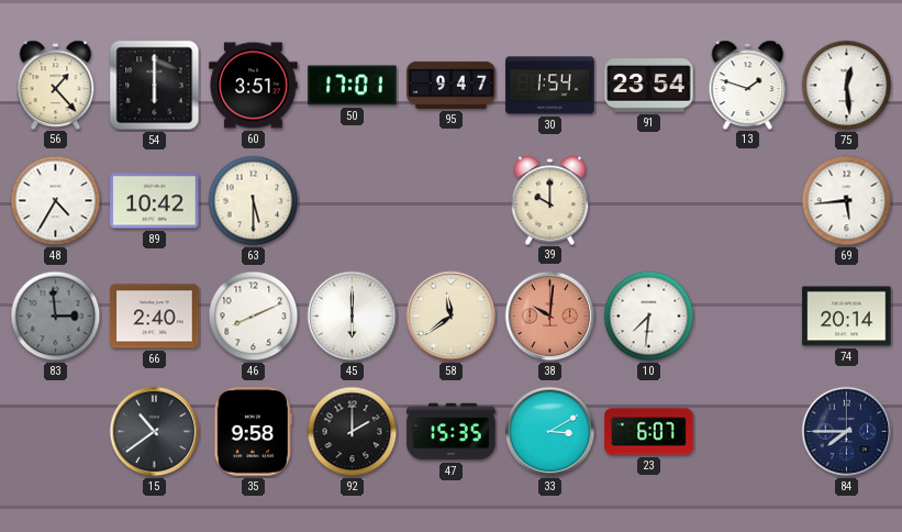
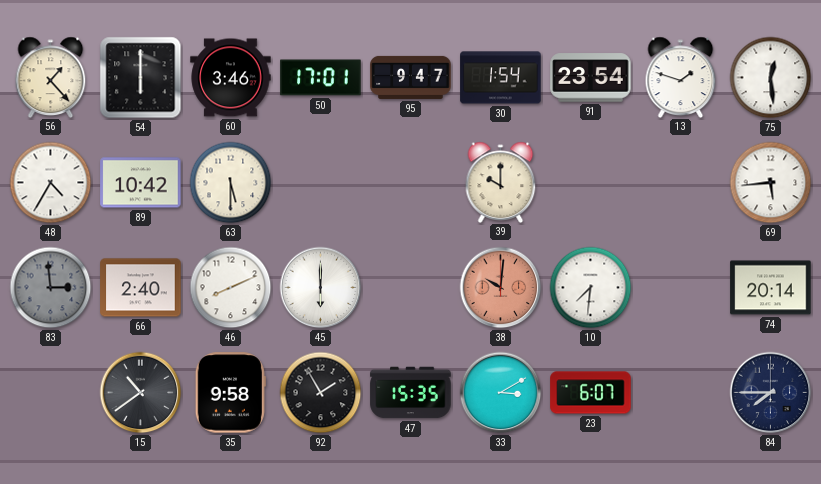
60: 3:51 -> 3:46
58: 11:39 -> none
92: 2:00 -> 1:55
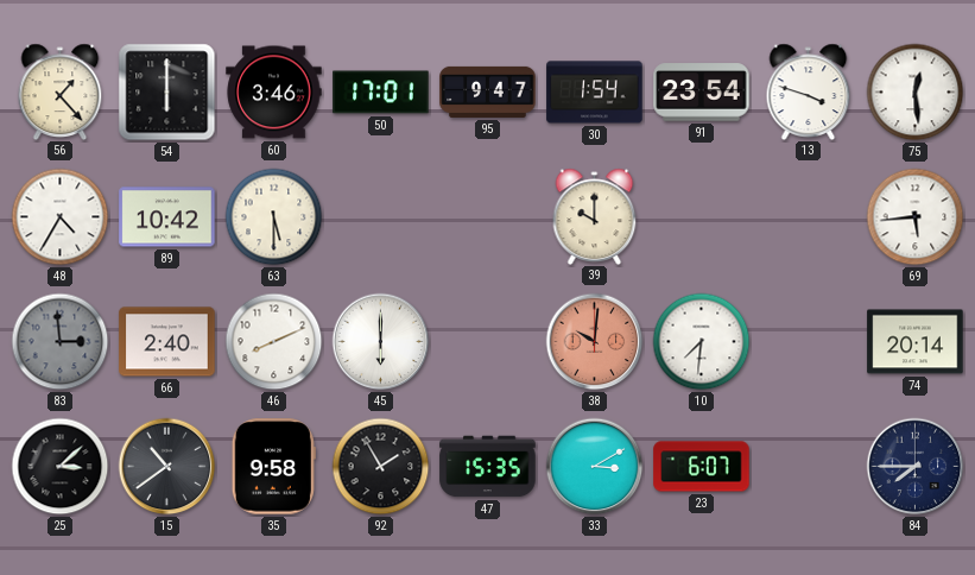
13: 1:48 -> 3:48
25: none -> 3:08
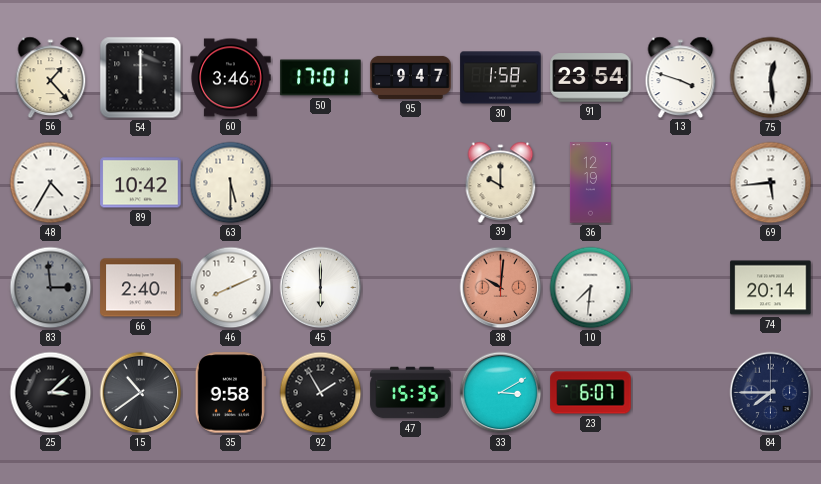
30: 1:54 -> 1:58
36: none -> 12:19
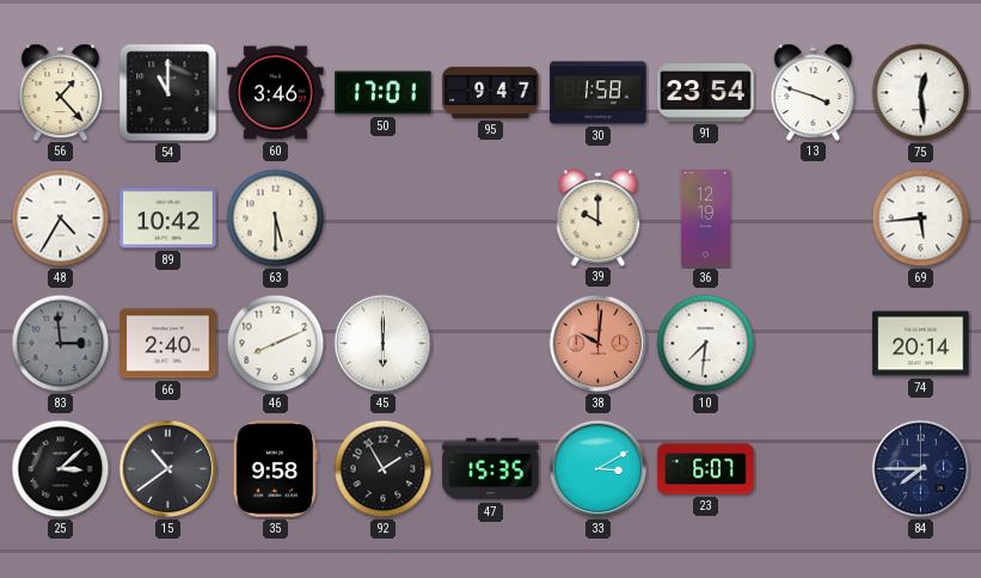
54: 6:00 -> 11:00
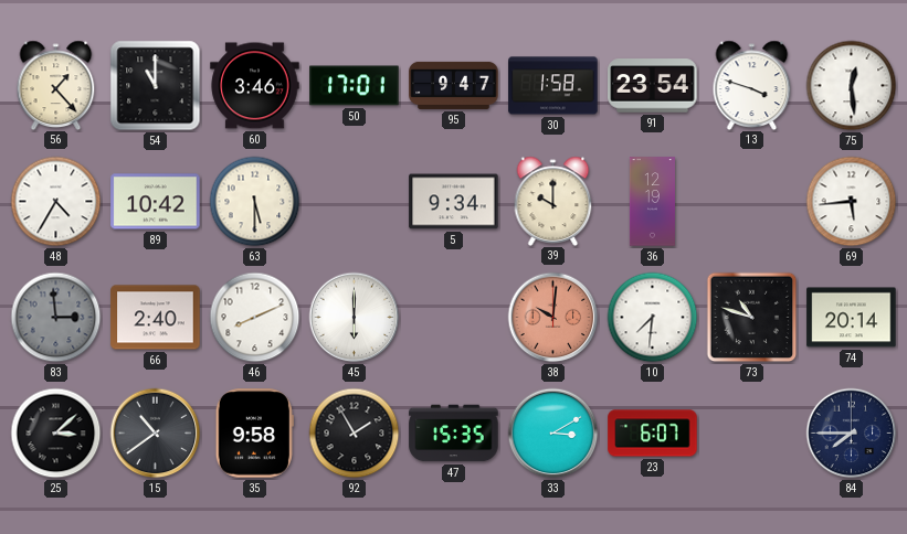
5: none -> 9:34
73: none -> 10:48
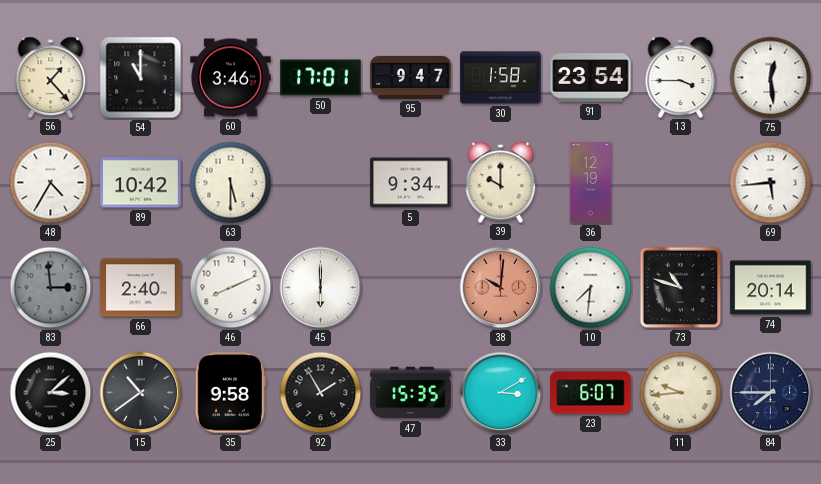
13: 3:48 -> 3:45
11: none -> 9:44
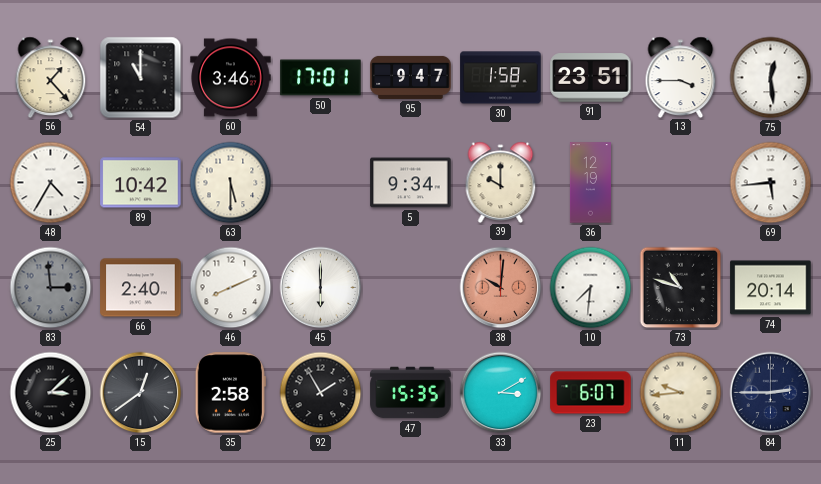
91: 23:54 -> 23:51
15: 10:39 -> 12:39
35: 9:58 -> 2:58
84: 7:45 -> 2:45
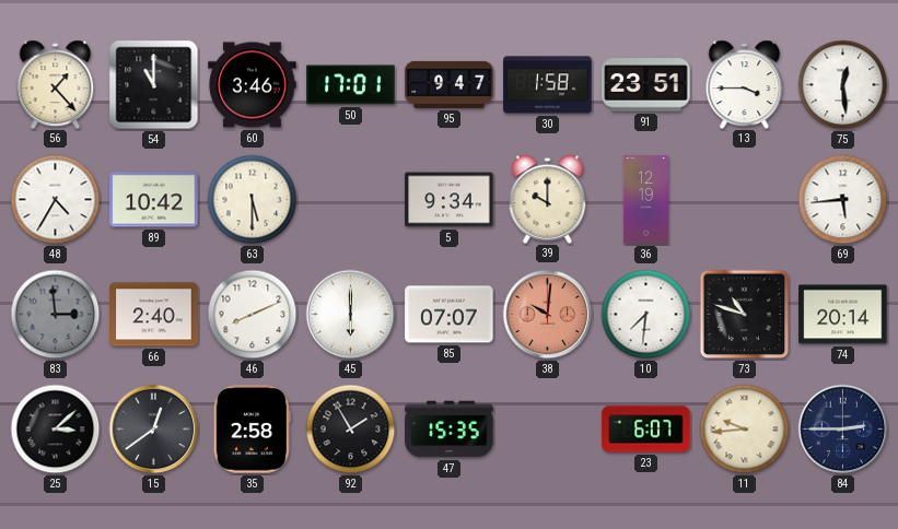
85: none -> 07:07
33: 3:10 -> none
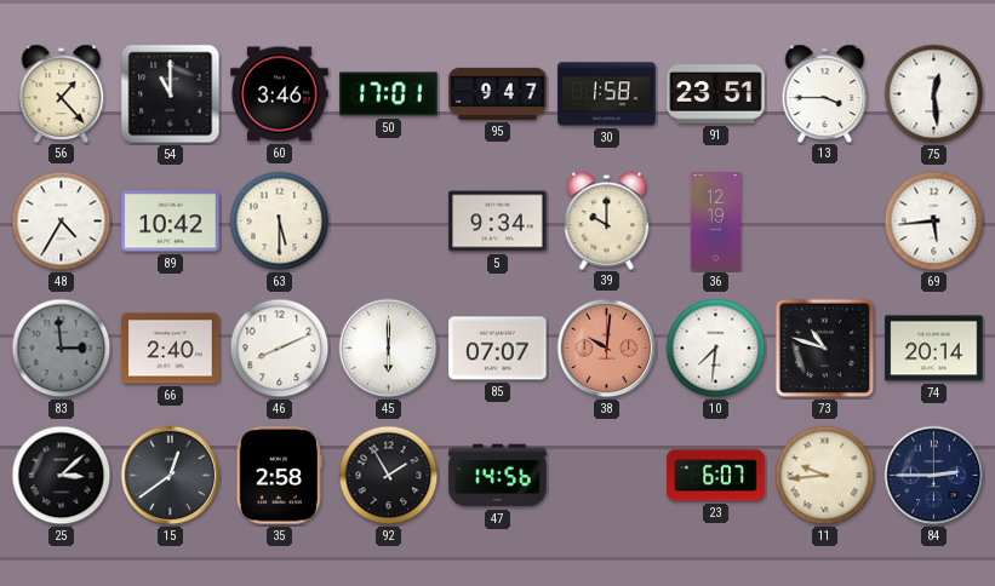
47: 15:35 -> 14:56
